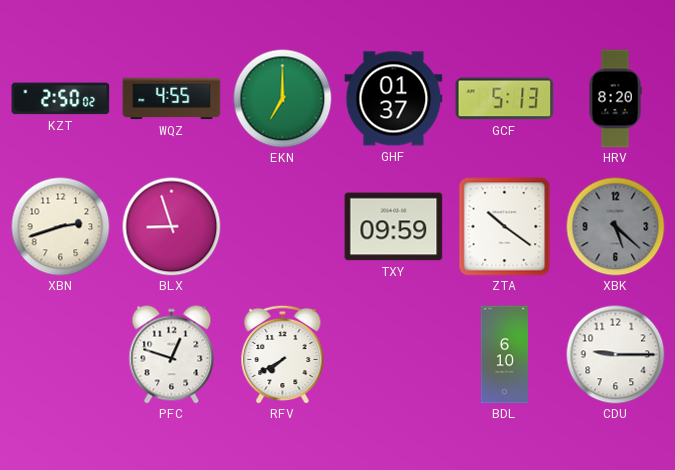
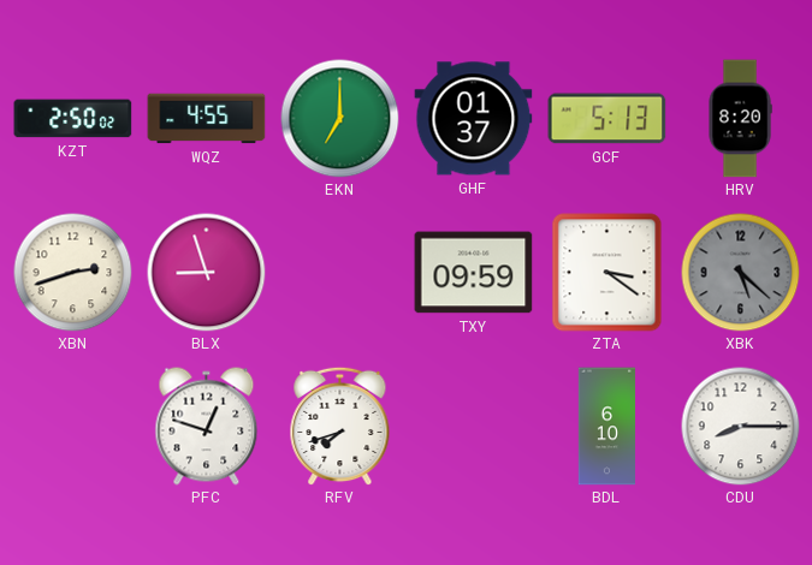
ZTA: 10:21 -> 3:21
RFV: 7:40 -> 7:42
CDU: 9:15 -> 8:15
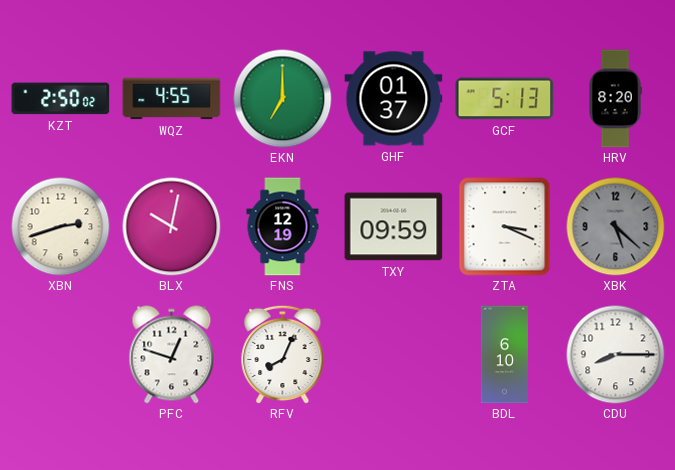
BLX: 8:57 -> 10:02
FNS: none -> 12:19
ZTA: 3:21 -> 3:19
RFV: 7:42 -> 8:04
